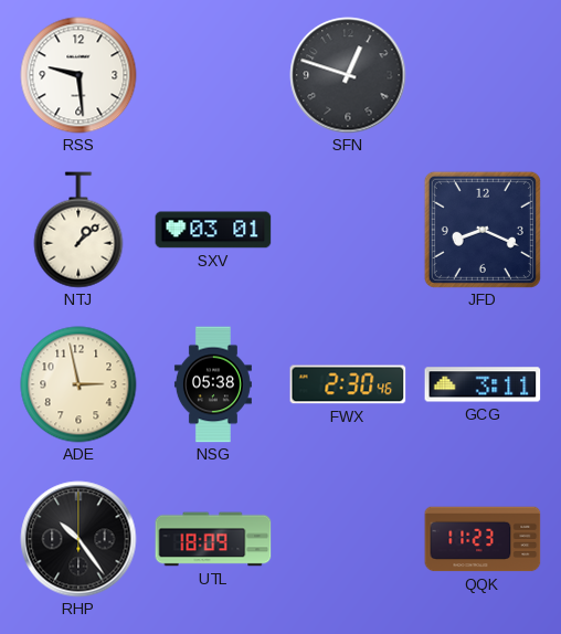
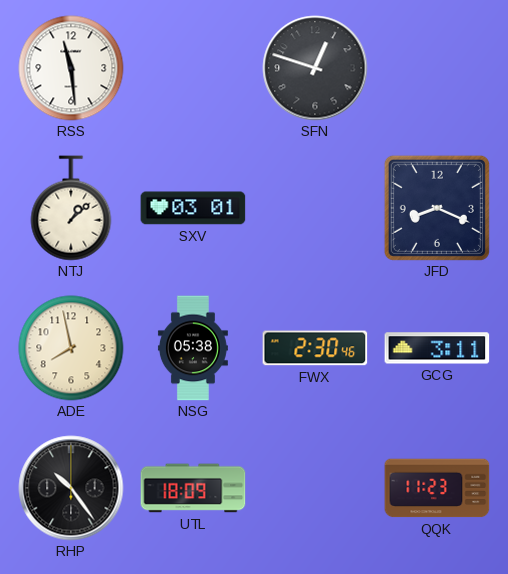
RSS: 9:29 -> 11:29
ADE: 2:58 -> 7:58
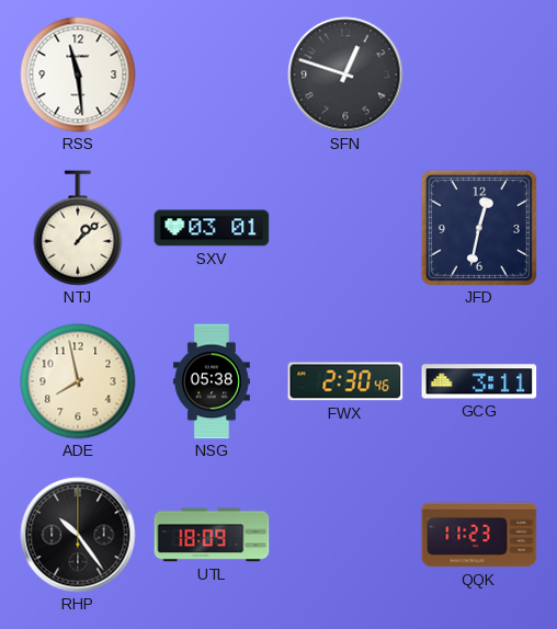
JFD: 8:19 -> 12:32
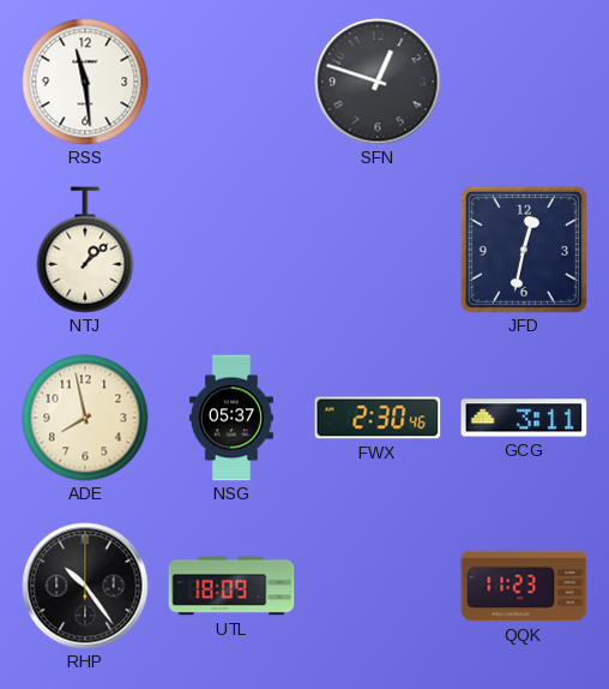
SXV: 03:01 -> none
NSG: 05:38 -> 05:37
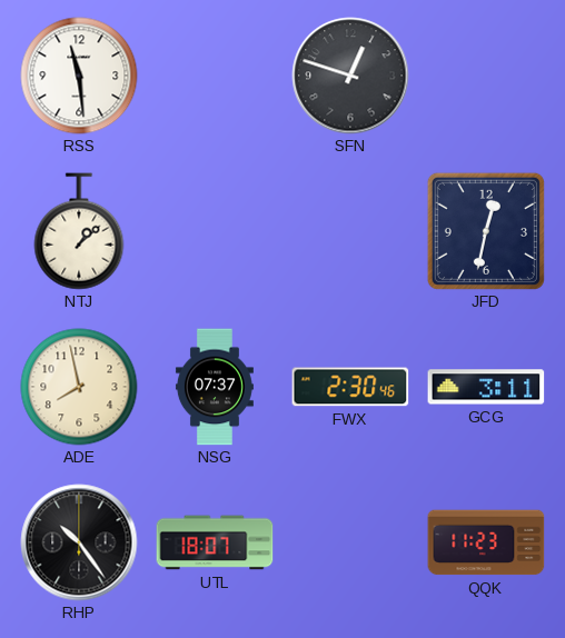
NSG: 05:37 -> 07:37
UTL: 18:09 -> 18:07
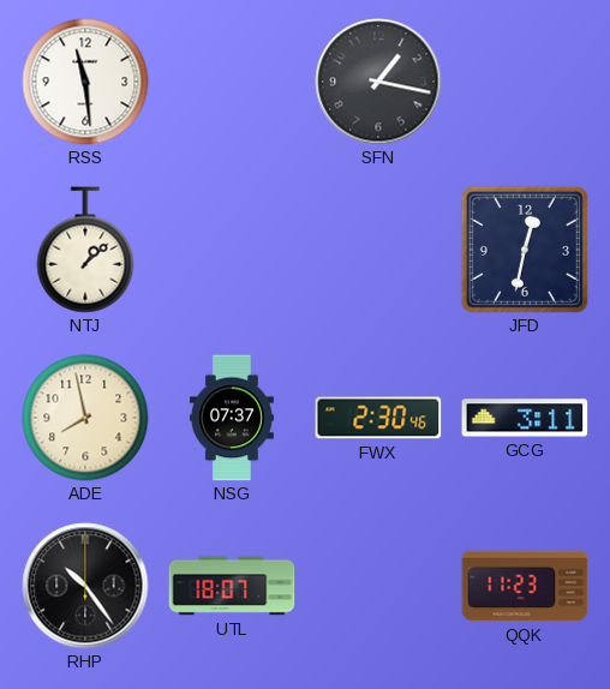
SFN: 12:48 -> 1:17
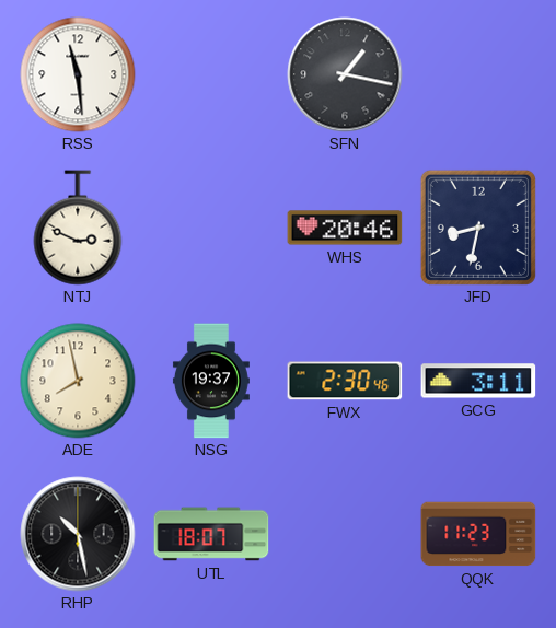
NTJ: 1:08 -> 2:49
WHS: none -> 20:46
JFD: 12:32 -> 8:32
NSG: 07:37 -> 19:37
RHP: 10:24 -> 10:28
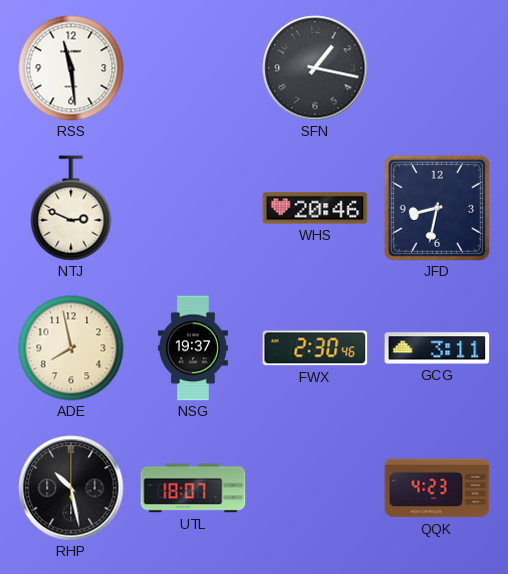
QQK: 11:23 -> 4:23
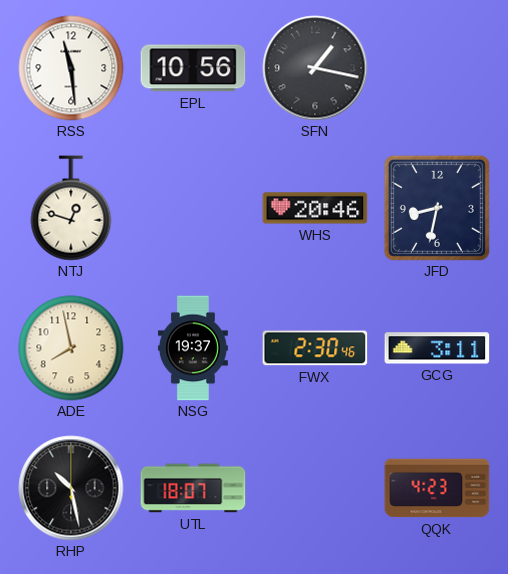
EPL: none -> 10:56
NTJ: 2:49 -> 12:48
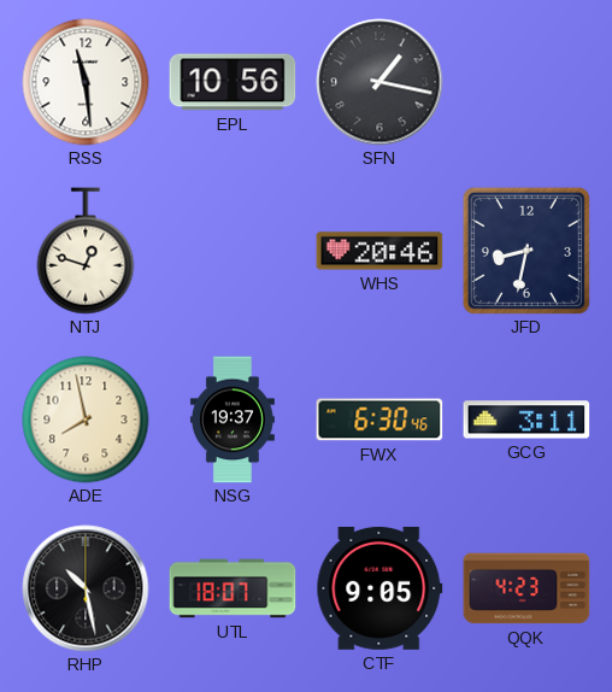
FWX: 2:30 -> 6:30
CTF: none -> 9:05
